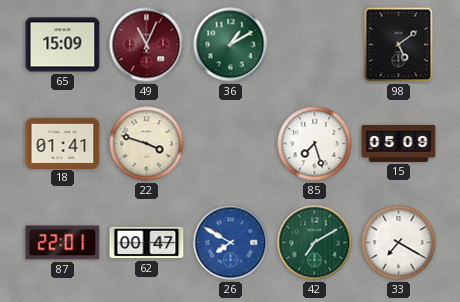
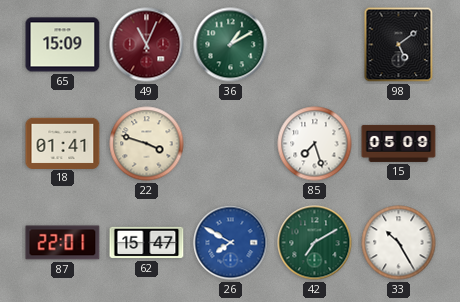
62: 00:47 -> 15:47
33: 7:20 -> 10:25
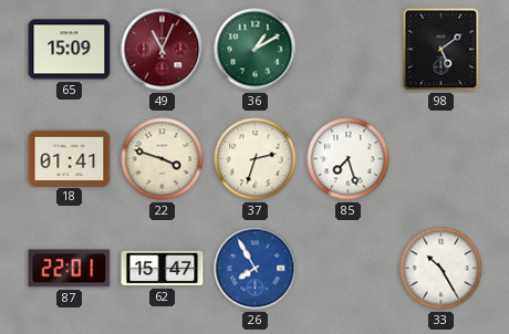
37: none -> 2:33
15: 05:09 -> none
26: 7:50 -> 7:55
42: 7:10 -> none
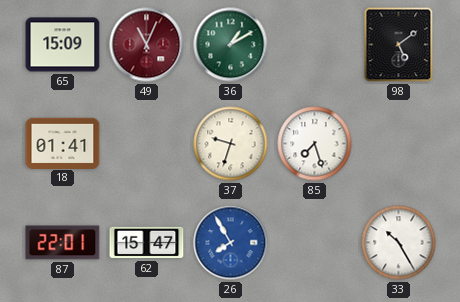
22: 3:48 -> none
37: 2:33 -> 9:33
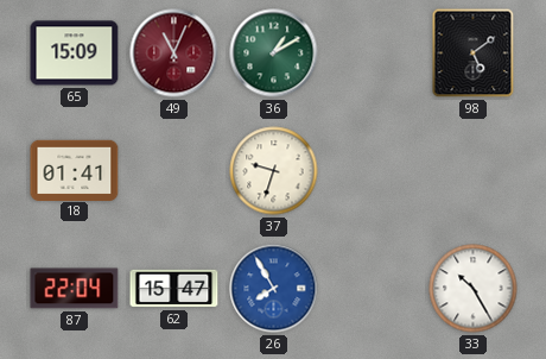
85: 7:27 -> none
87: 22:01 -> 22:04
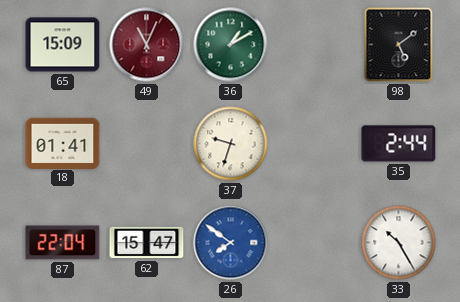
35: none -> 2:44
26: 7:55 -> 7:51
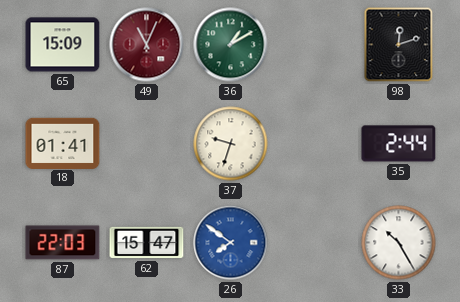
98: 5:09 -> 12:12
87: 22:04 -> 22:03
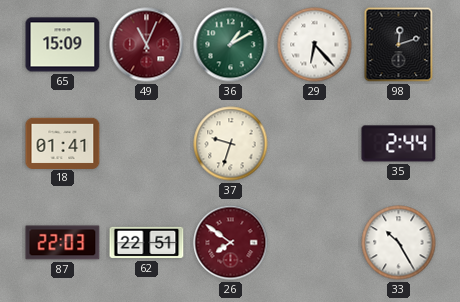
29: none -> 6:23
62: 15:47 -> 22:51
26 dial: blue -> burgundy
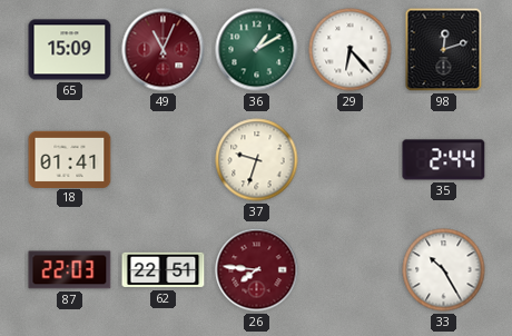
26: 7:51 -> 7:46
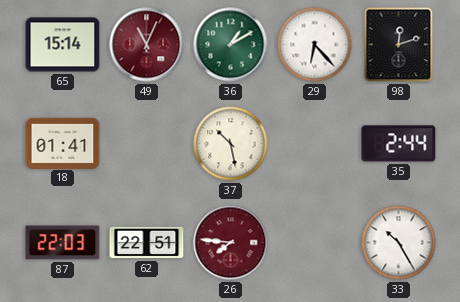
65: 15:09 -> 15:14
37: 9:33 -> 10:28
